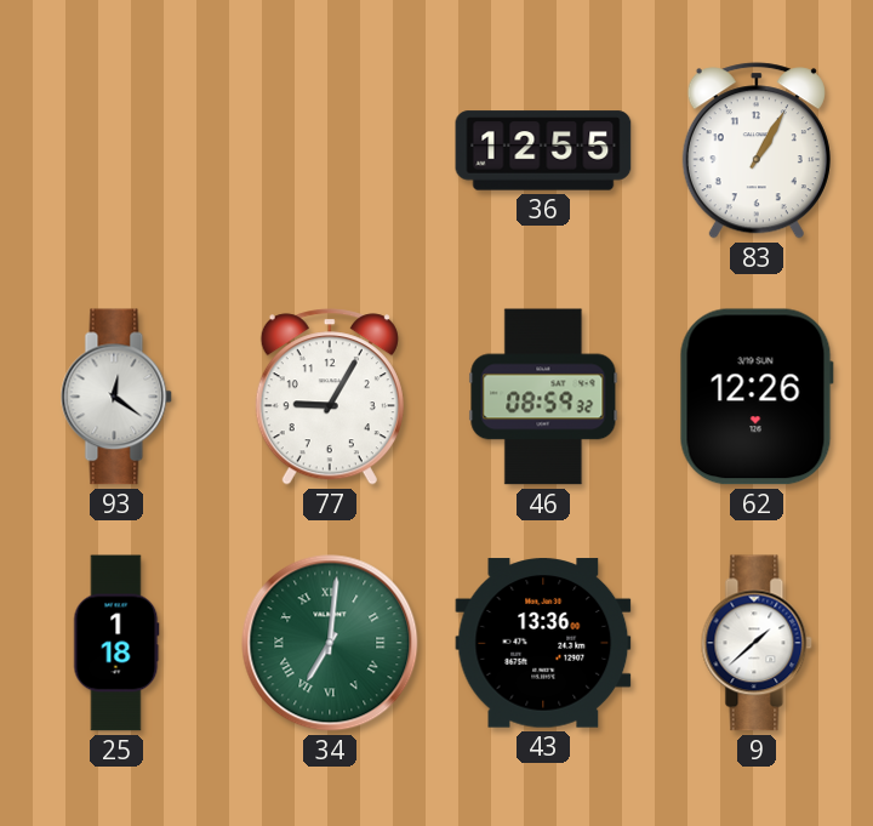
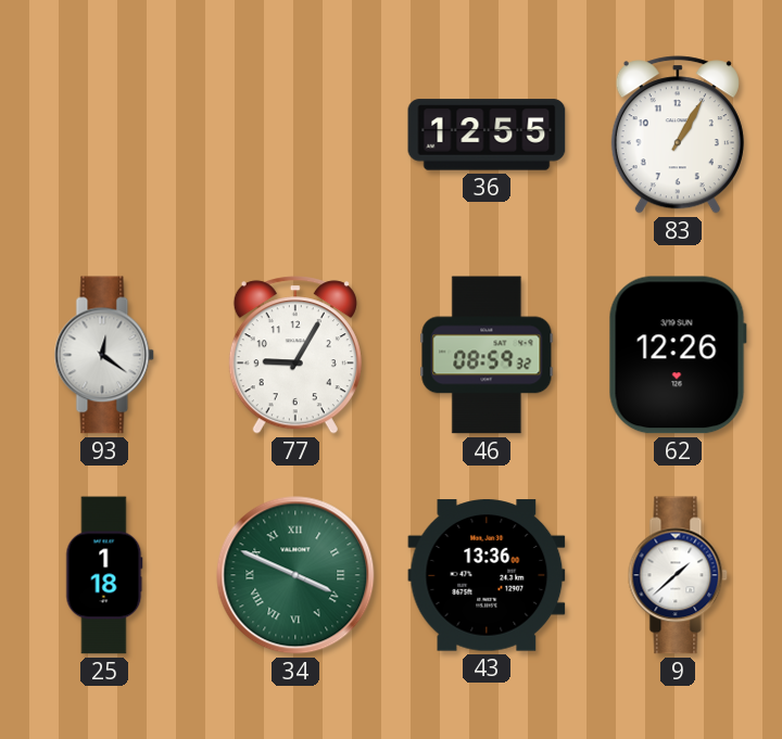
34: 7:01 -> 3:49
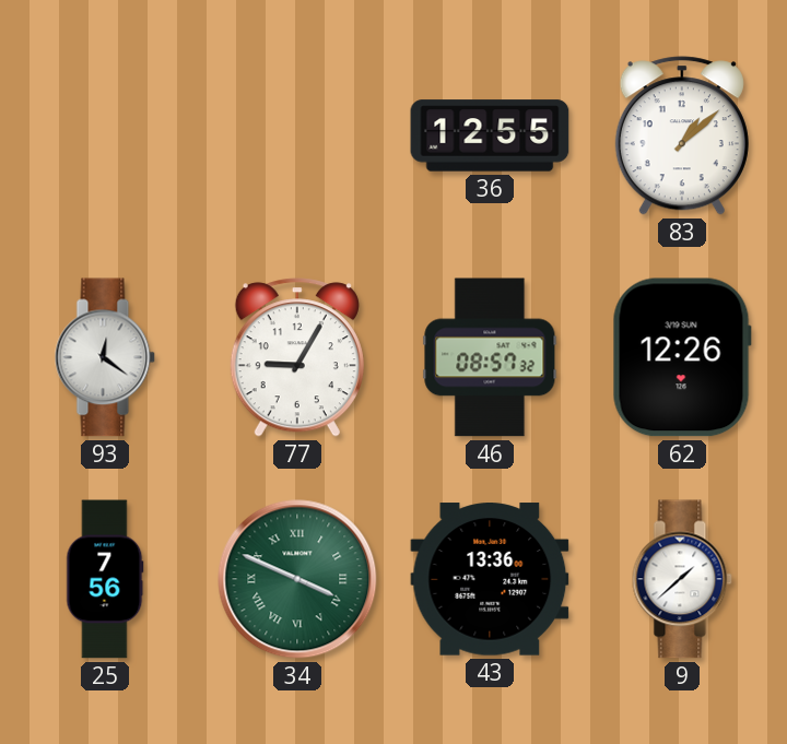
83: 1:05 -> 1:08
46: 08:59 -> 08:57
25: 1:18 -> 7:56
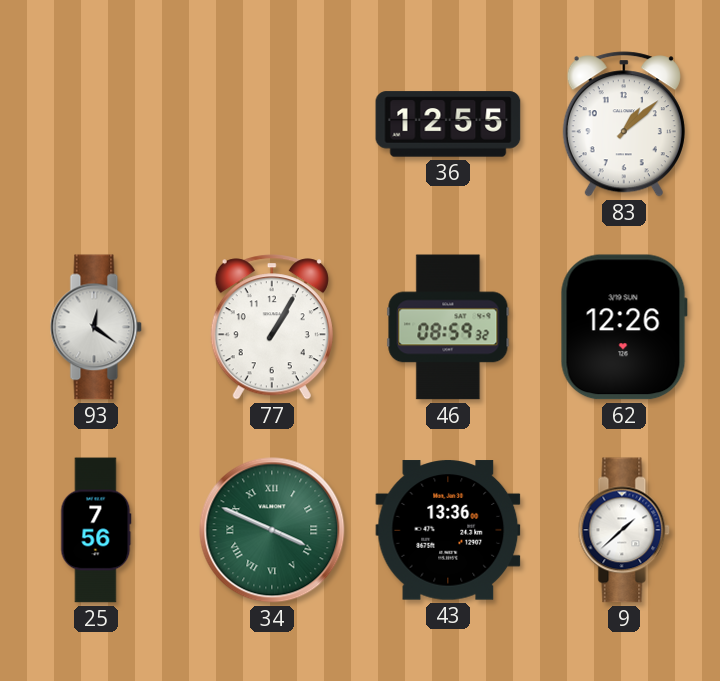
77: 9:05 -> 1:05
46: 08:57 -> 08:59
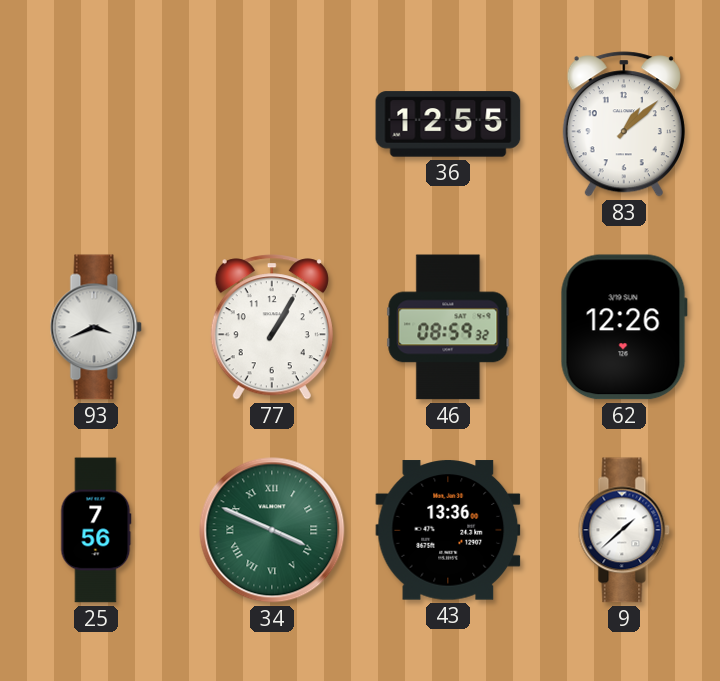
93: 12:21 -> 3:41
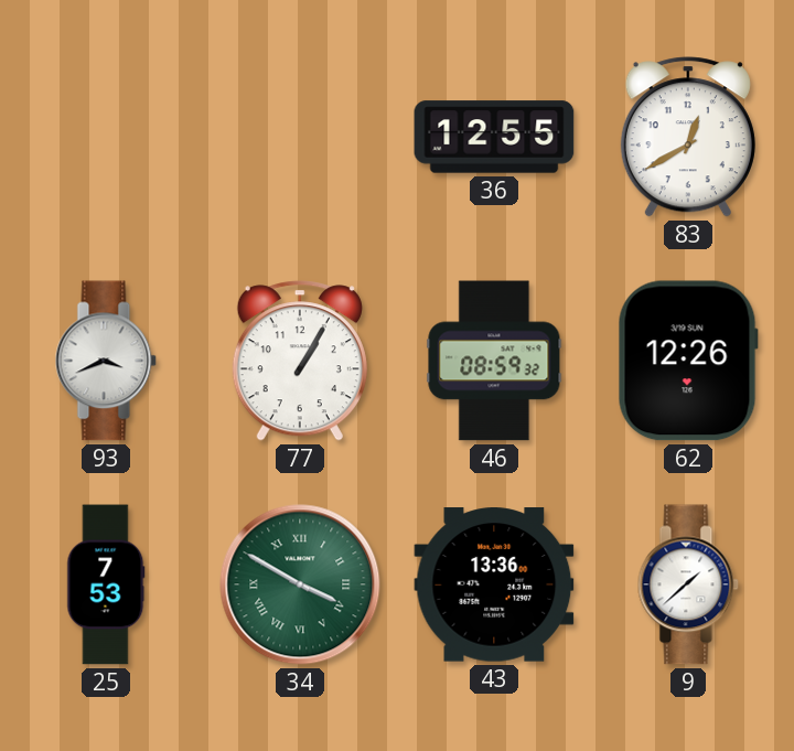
83: 1:08 -> 12:40
25: 7:56 -> 7:53
34: 3:49 -> 3:50
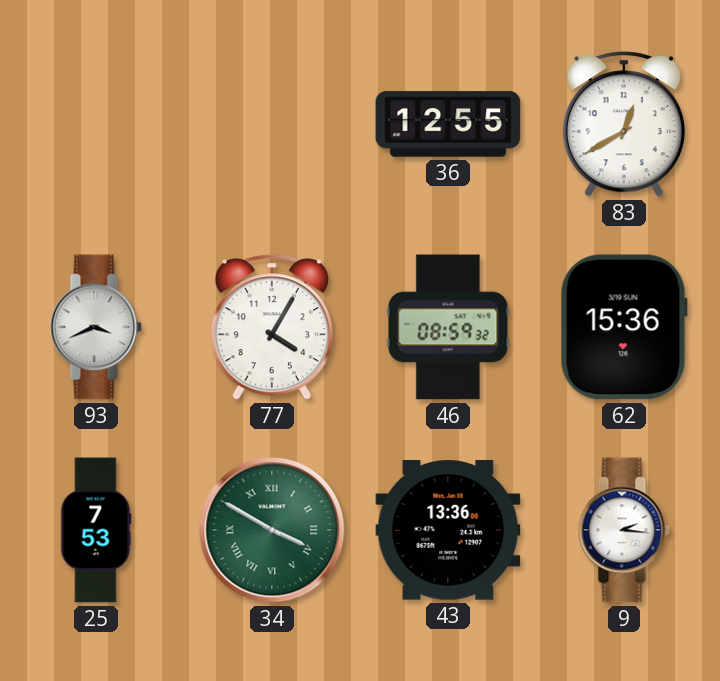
77: 1:05 -> 4:05
62: 12:26 -> 15:36
9: 1:38 -> 2:16
